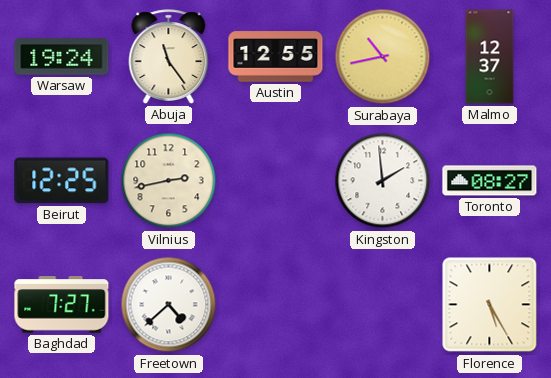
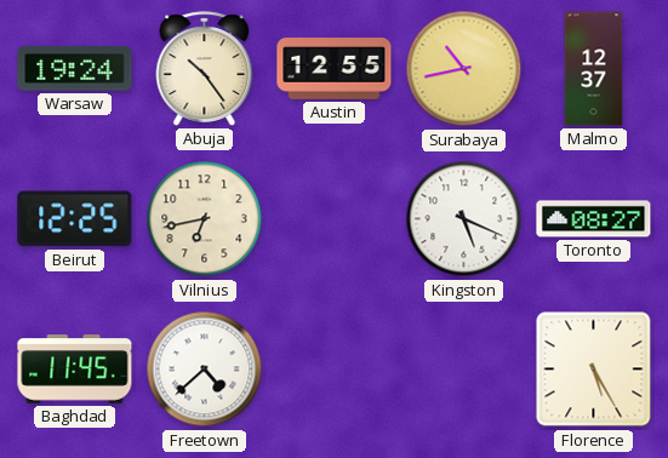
Abuja: 11:24 -> 10:24
Vilnius: 2:43 -> 6:43
Kingston: 1:59 -> 5:19
Baghdad: 7:27 -> 11:45
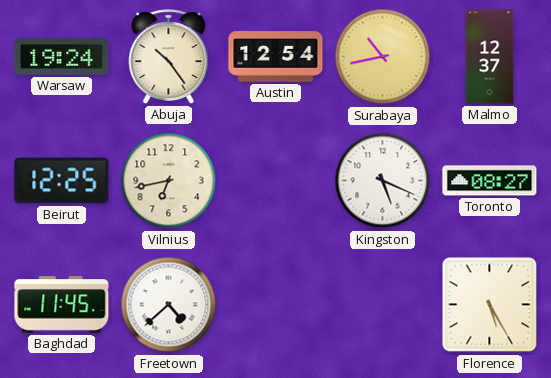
Austin: 12:55 -> 12:54
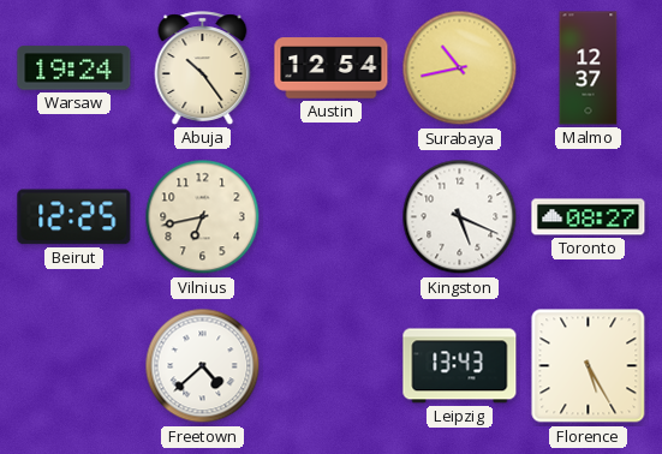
Baghdad: 11:45 -> none
Leipzig: none -> 13:43
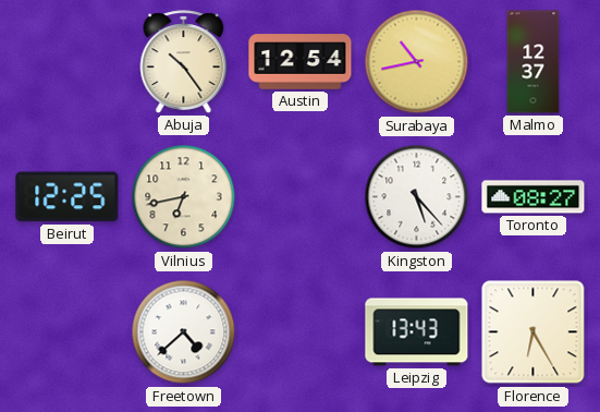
Warsaw: 19:24 -> none
Kingston: 5:19 -> 5:23
Florence: 5:25 -> 6:25
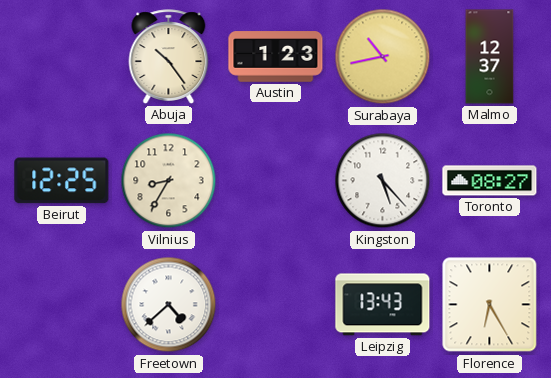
Austin: 12:54 -> 1:23
Vilnius: 6:43 -> 8:35
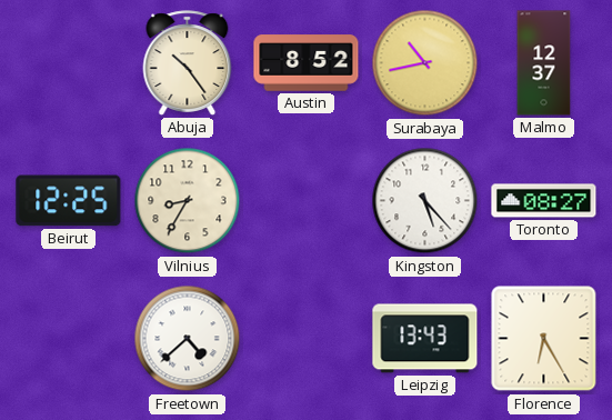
Austin: 1:23 -> 8:52
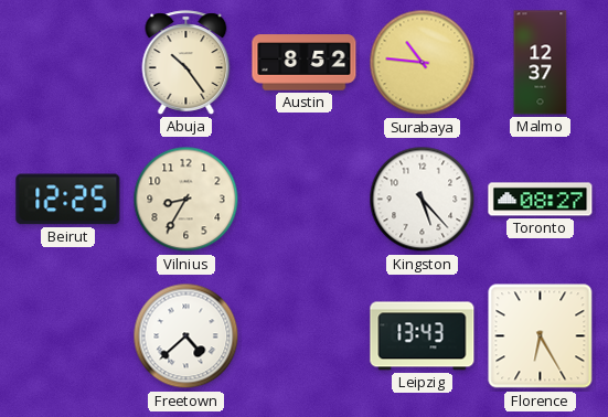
Surabaya: 10:43 -> 10:46
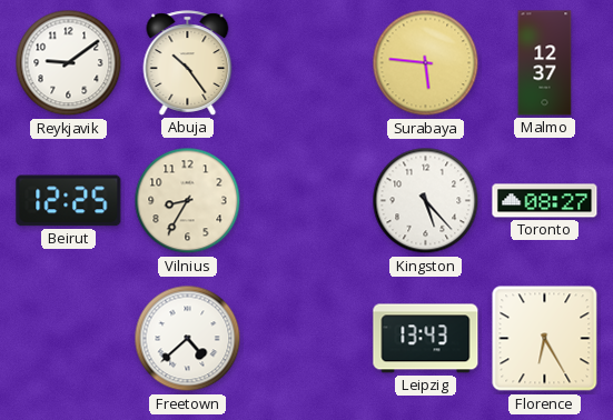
Reykjavik: none -> 9:09
Austin: 8:52 -> none
Surabaya: 10:46 -> 5:46
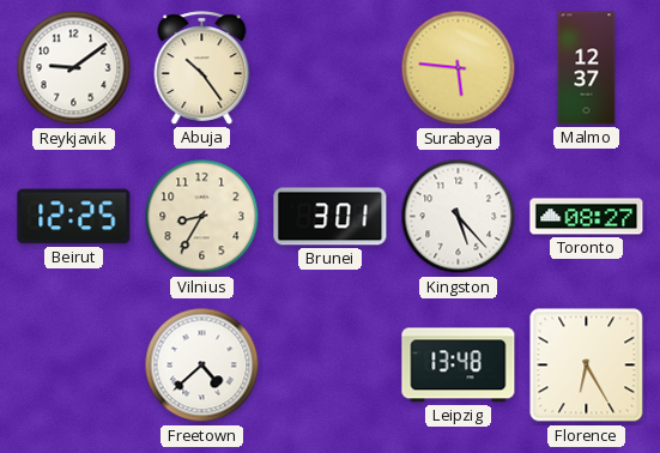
Brunei: none -> 3:01
Leipzig: 13:43 -> 13:48
